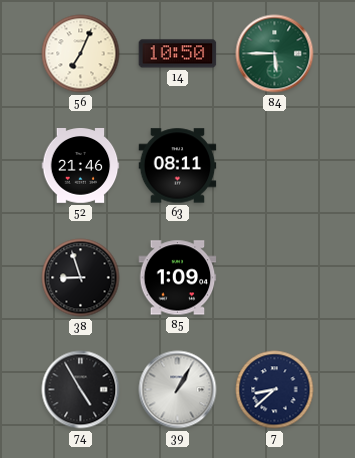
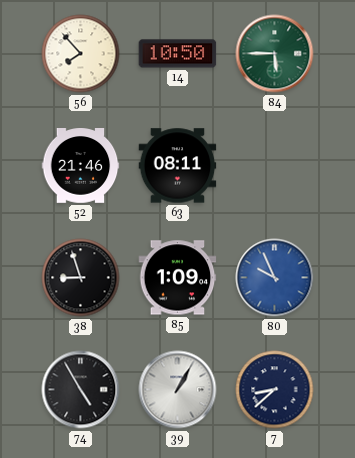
56: 7:04 -> 7:53
80: none -> 9:56
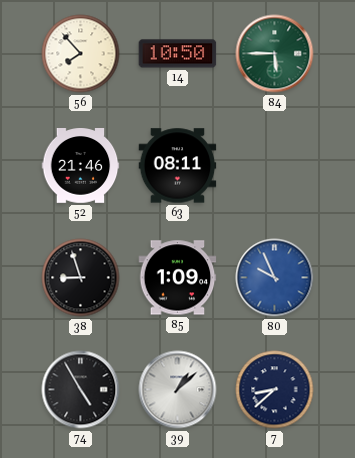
39: 1:05 -> 1:08
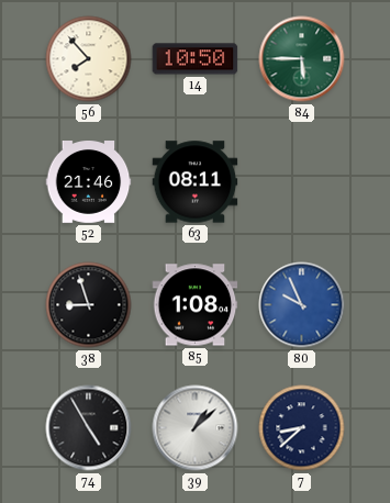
85: 1:09 -> 1:08
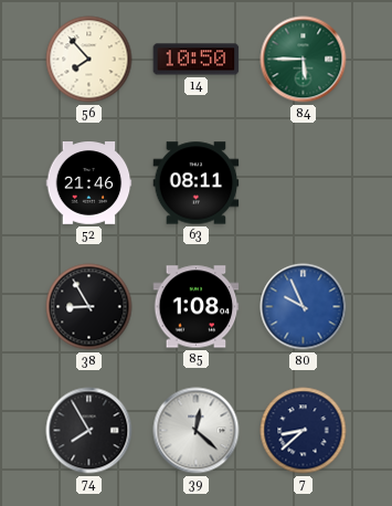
38: 8:57 -> 8:55
74: 4:55 -> 7:55
39: 1:08 -> 12:22
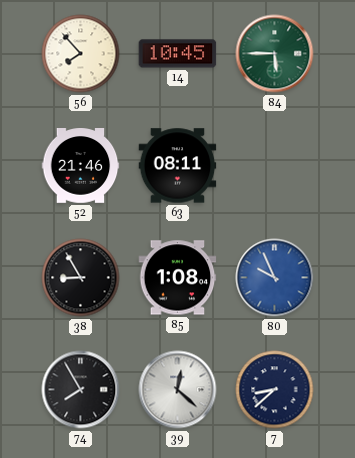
14: 10:50 -> 10:45
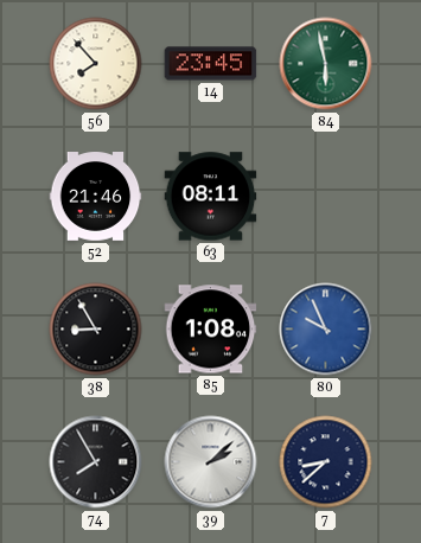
14: 10:45 -> 23:45
84: 5:45 -> 5:58
39: 12:22 -> 2:08
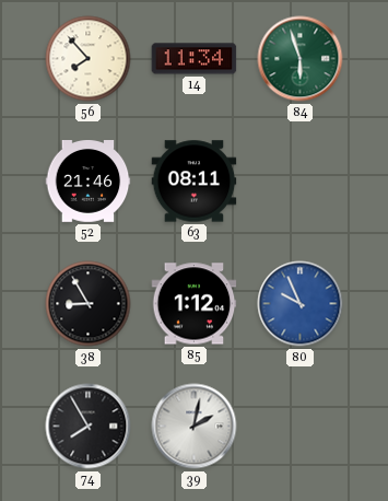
14: 23:45 -> 11:34
84: 5:58 -> 5:57
85: 1:08 -> 1:12
39: 2:08 -> 2:02
7: 8:38 -> none
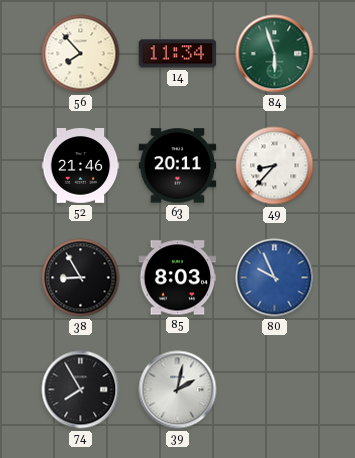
63: 08:11 -> 20:11
49: none -> 8:37
85: 1:12 -> 8:03
